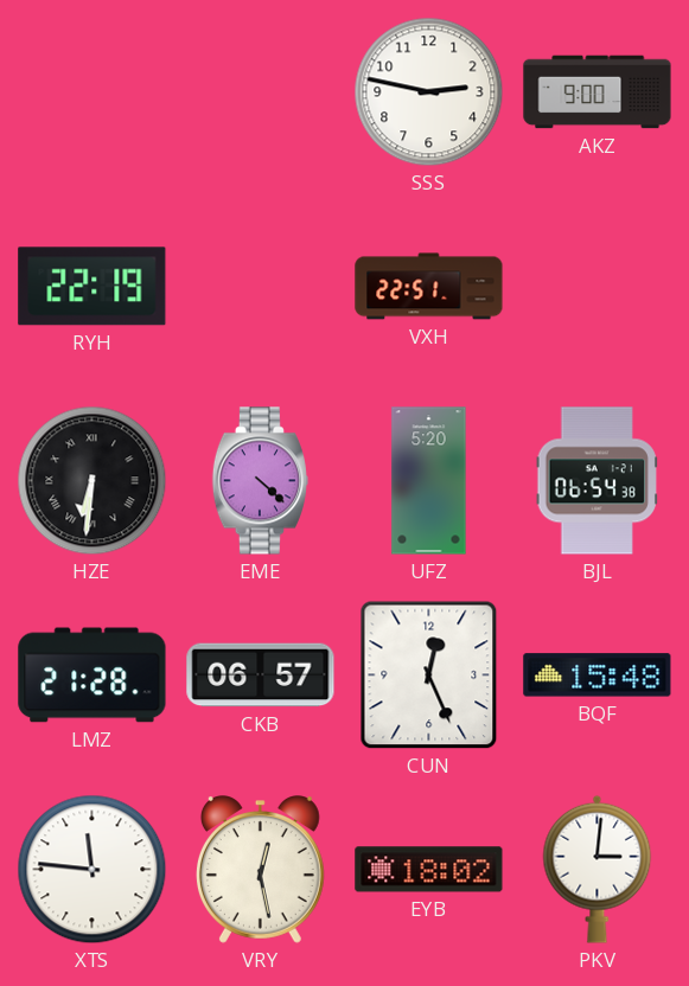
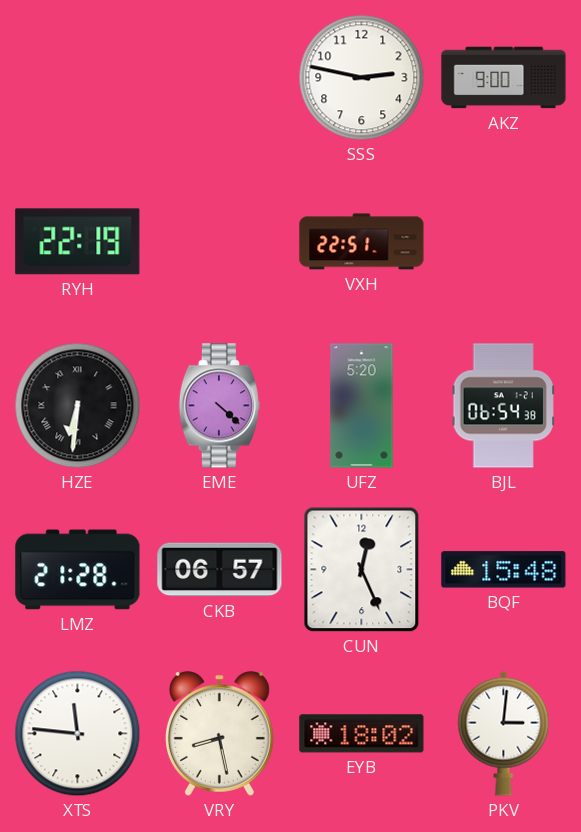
VRY: 12:28 -> 8:28
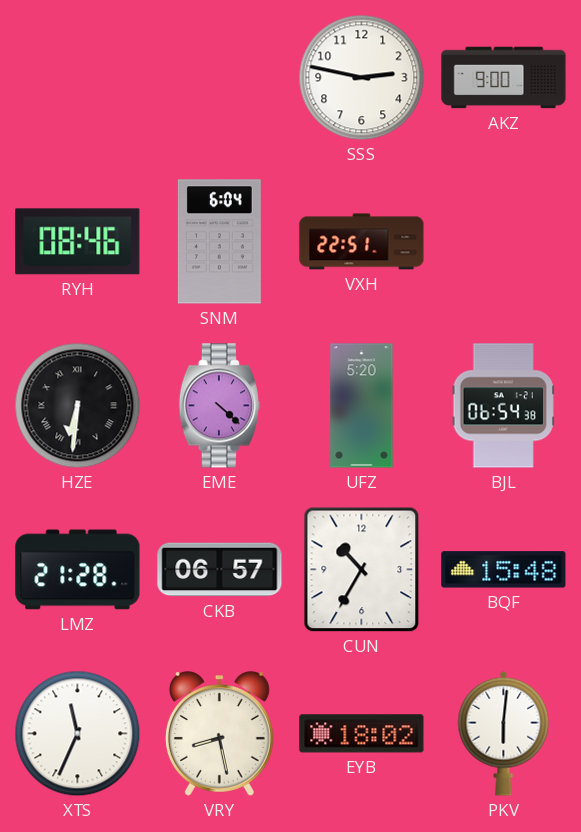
RYH: 22:19 -> 08:46
SNM: none -> 6:04
CUN: 12:26 -> 10:35
XTS: 11:46 -> 11:34
PKV: 3:01 -> 6:01
